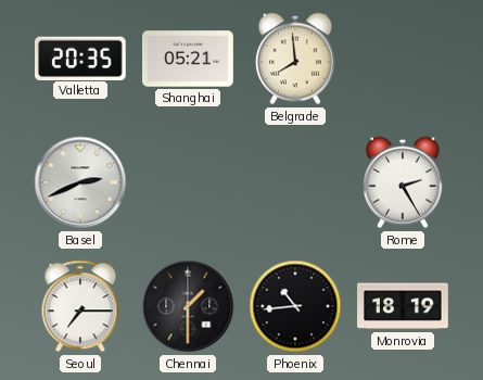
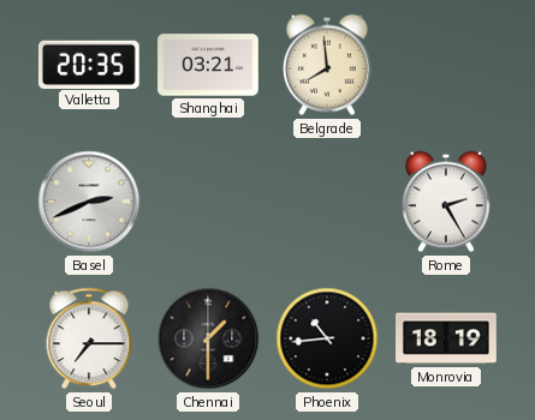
Shanghai: 05:21 -> 03:21
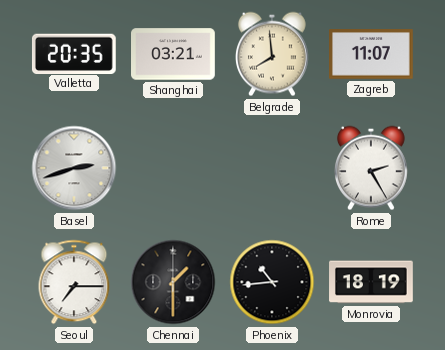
Zagreb: none -> 11:07
Basel: 2:41 -> 2:42
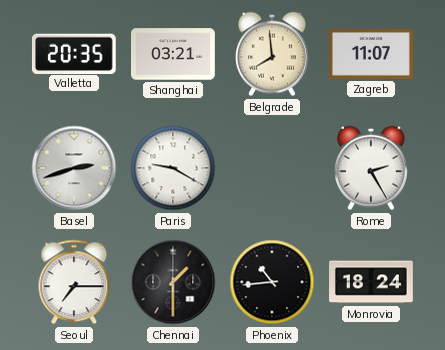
Paris: none -> 9:20
Monrovia: 18:19 -> 18:24
